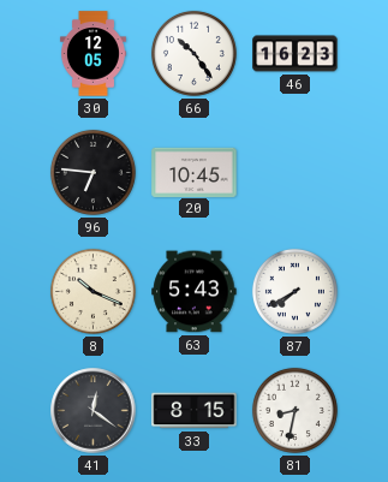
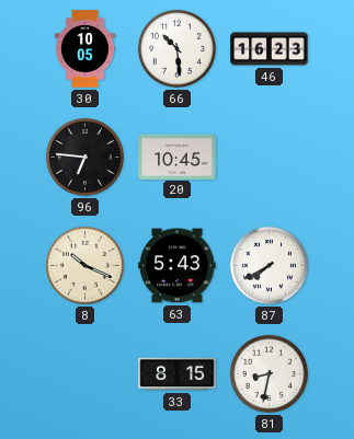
30: 12:05 -> 10:05
66: 10:24 -> 10:29
41: 12:21 -> none
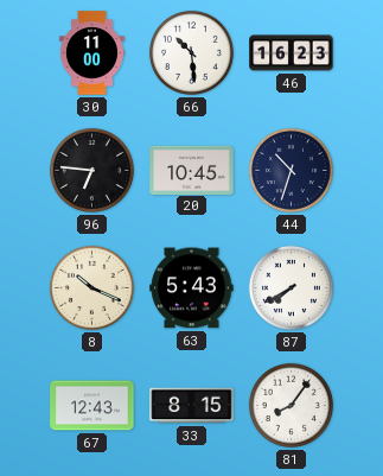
30: 10:05 -> 11:00
44: none -> 10:33
67: none -> 12:43
81: 8:32 -> 8:06
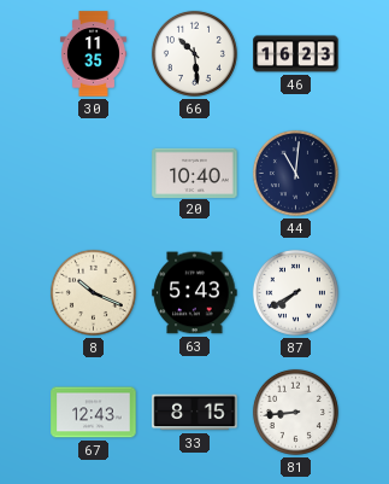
30: 11:00 -> 11:35
96: 6:46 -> none
20: 10:45 -> 10:40
44: 10:33 -> 11:01
81: 8:06 -> 8:44
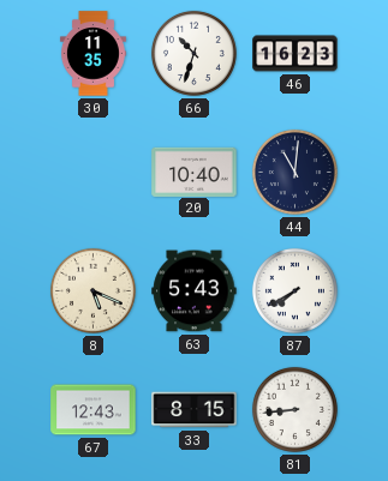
66: 10:29 -> 10:33
8: 10:19 -> 5:19
